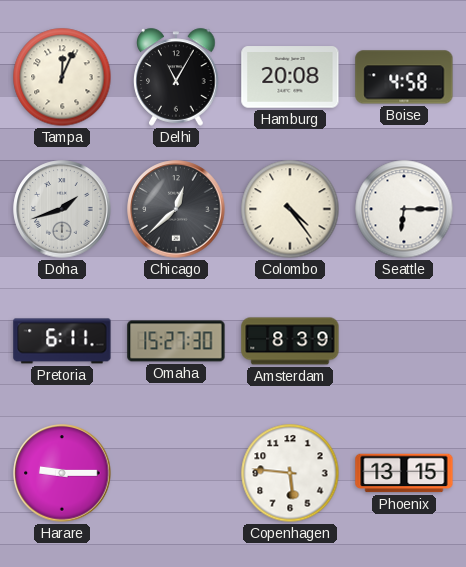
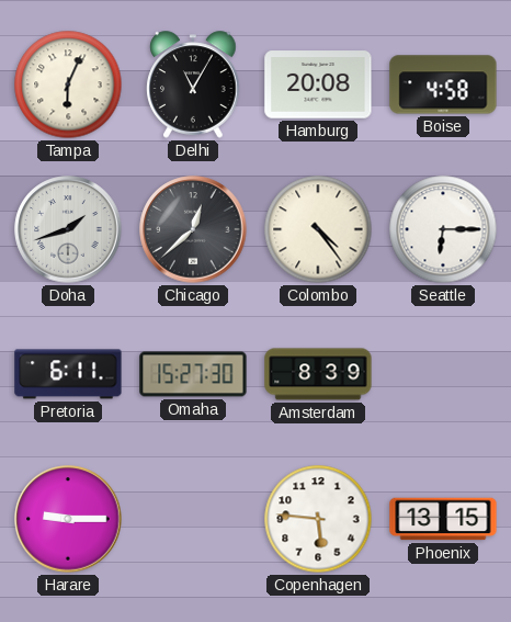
Tampa: 12:04 -> 6:04
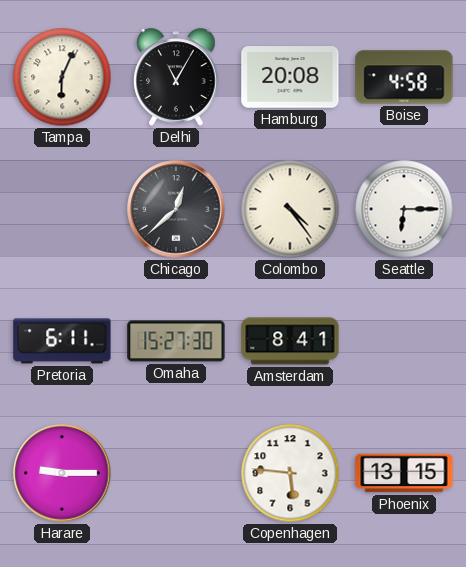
Doha: 1:42 -> none
Amsterdam: 8:39 -> 8:41
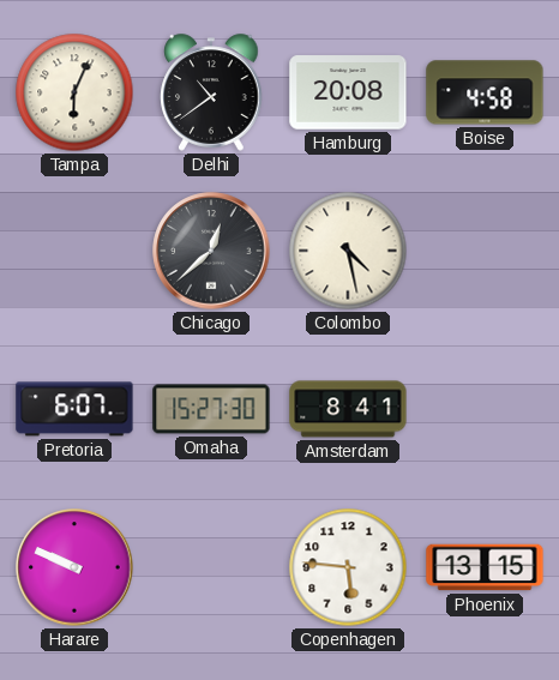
Delhi: 11:05 -> 10:39
Colombo: 4:24 -> 4:28
Seattle: 6:15 -> none
Pretoria: 6:11 -> 6:07
Harare: 9:15 -> 9:49
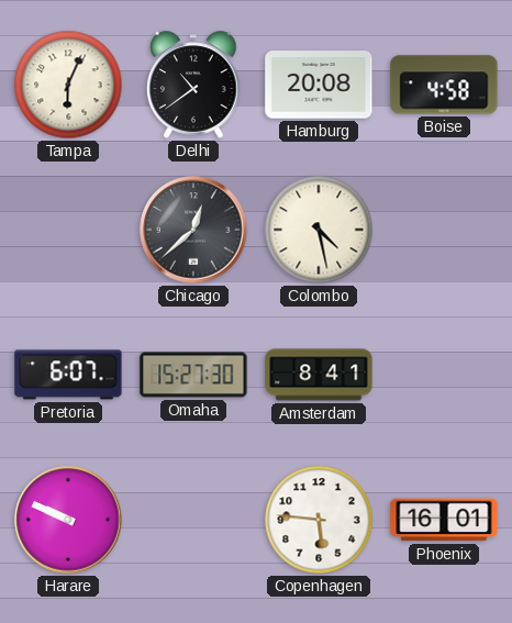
Phoenix: 13:15 -> 16:01
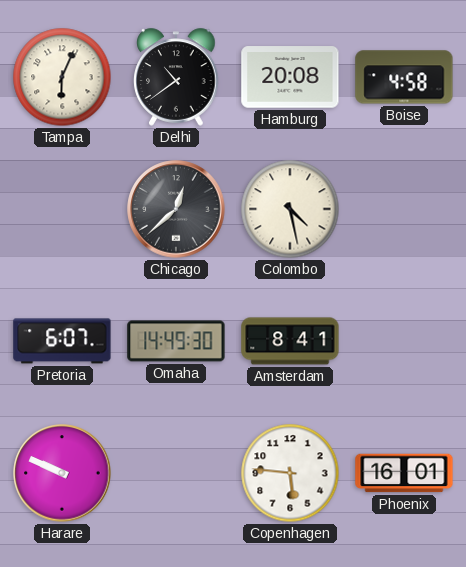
Omaha: 15:27 -> 14:49
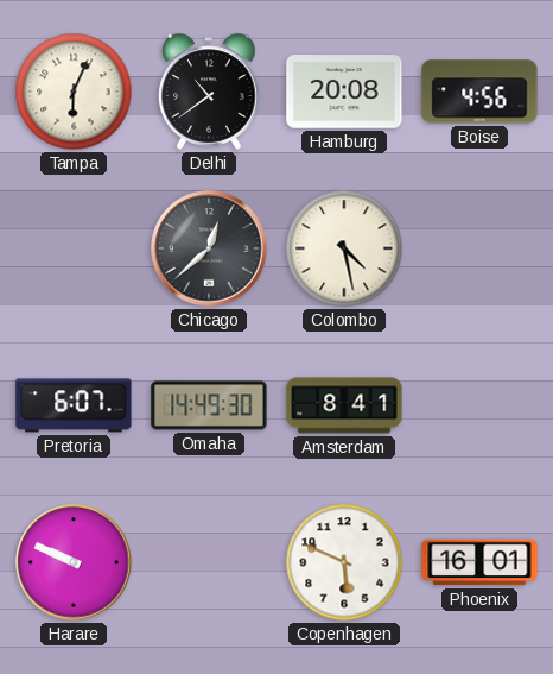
Boise: 4:58 -> 4:56
Copenhagen: 5:46 -> 5:49
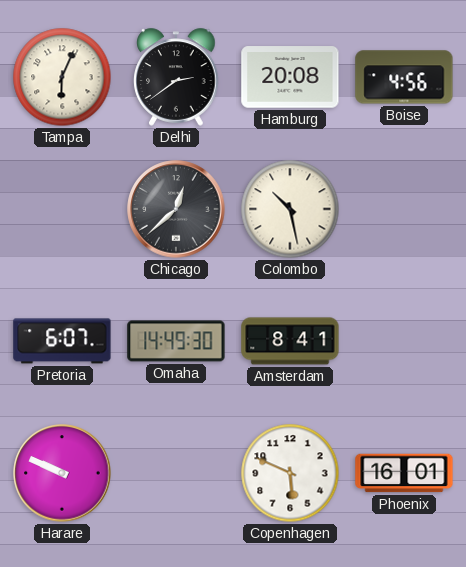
Delhi: 10:39 -> 2:39
Colombo: 4:28 -> 10:28
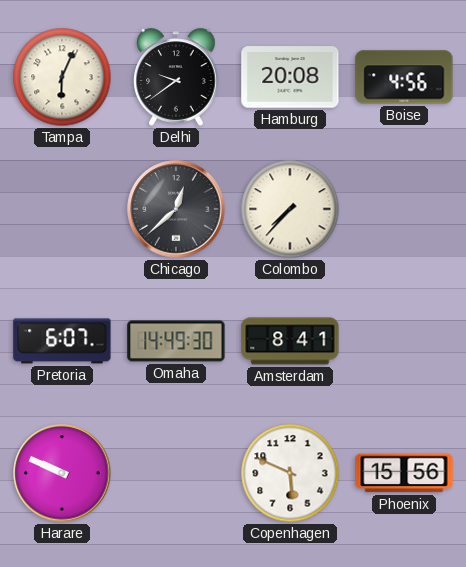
Delhi: 2:39 -> 9:39
Colombo: 10:28 -> 7:37
Phoenix: 16:01 -> 15:56
